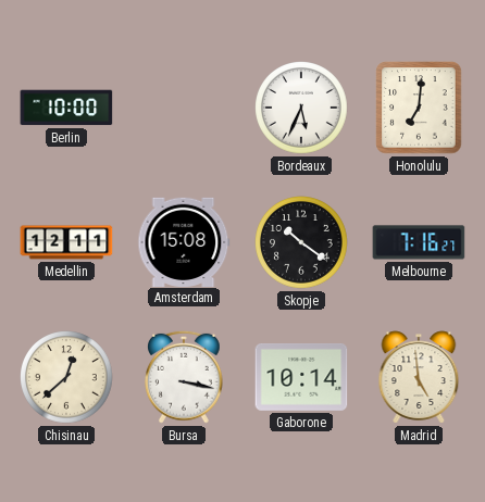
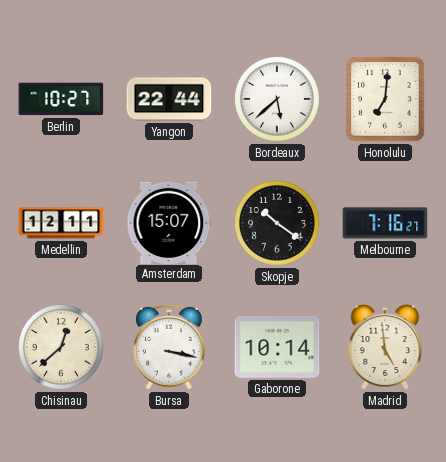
Berlin: 10:00 -> 10:27
Yangon: none -> 22:44
Bordeaux: 5:34 -> 5:38
Amsterdam: 15:08 -> 15:07
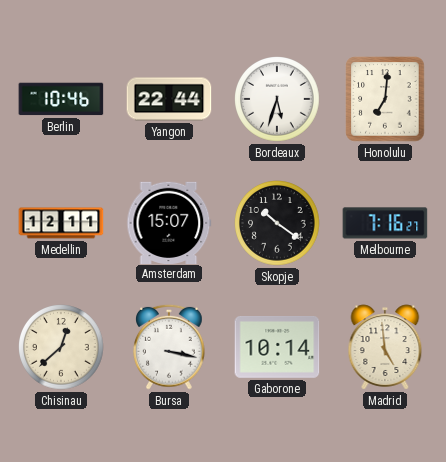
Berlin: 10:27 -> 10:46
Bordeaux: 5:38 -> 5:33
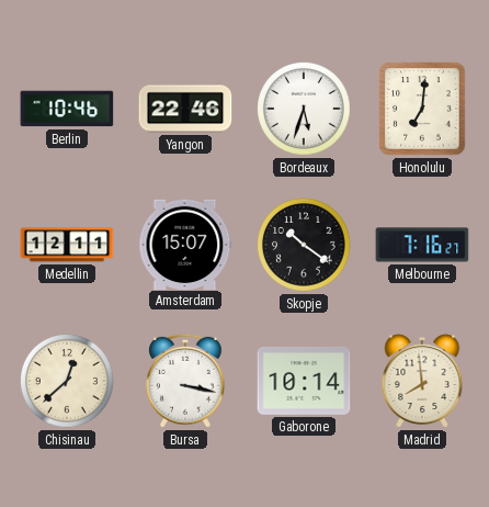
Yangon: 22:44 -> 22:46
Madrid: 4:59 -> 7:59
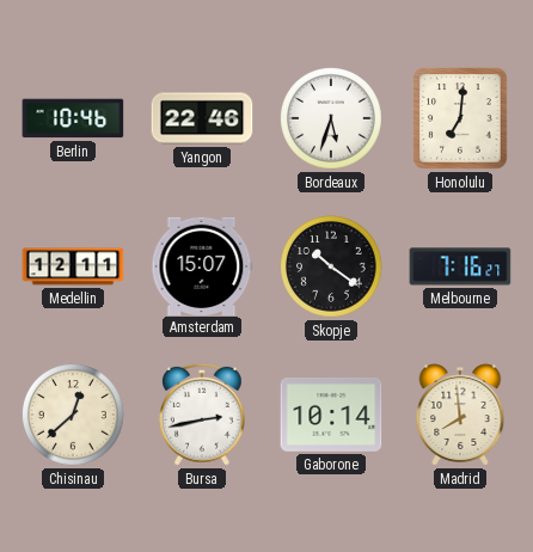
Bursa: 3:17 -> 2:43
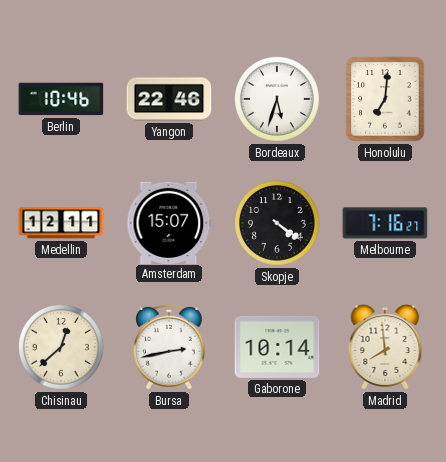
Skopje: 10:21 -> 4:21
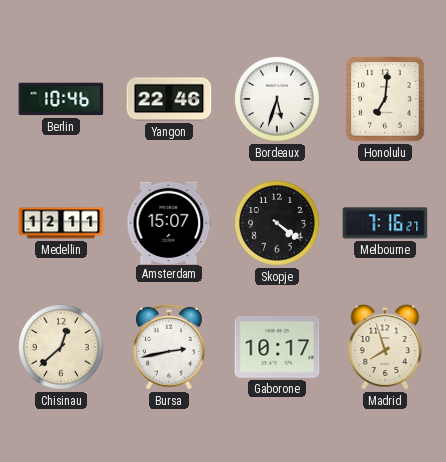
Gaborone: 10:14 -> 10:17
Madrid: 7:59 -> 7:57
